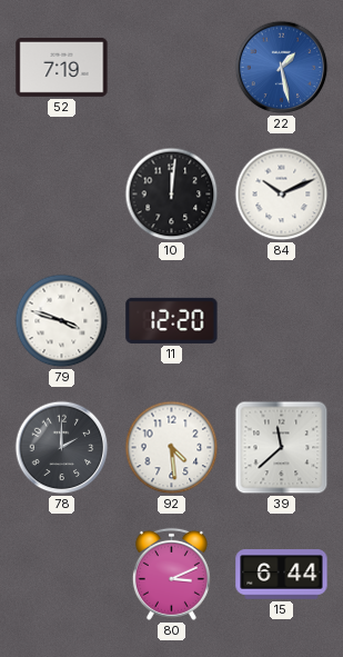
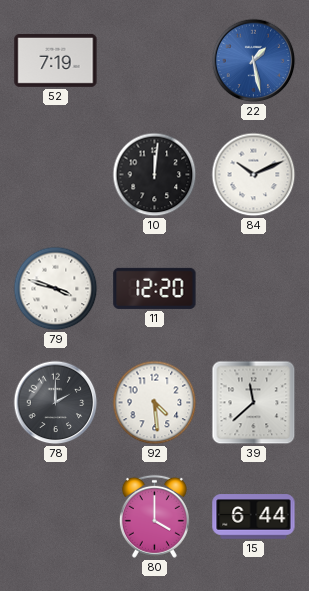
80: 3:11 -> 4:00
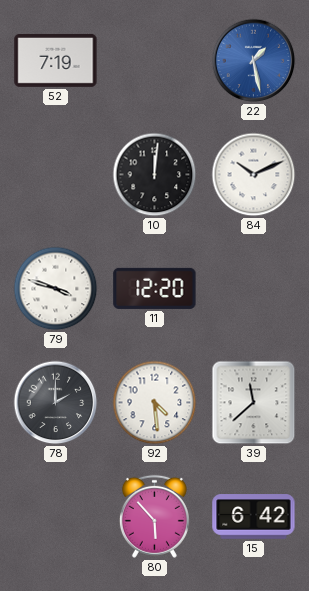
80: 4:00 -> 5:53
15: 6:44 -> 6:42
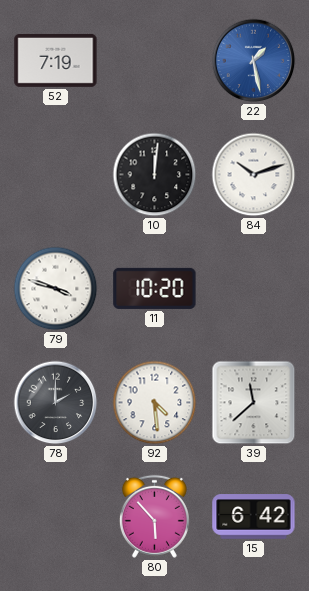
84: 10:11 -> 10:12
11: 12:20 -> 10:20
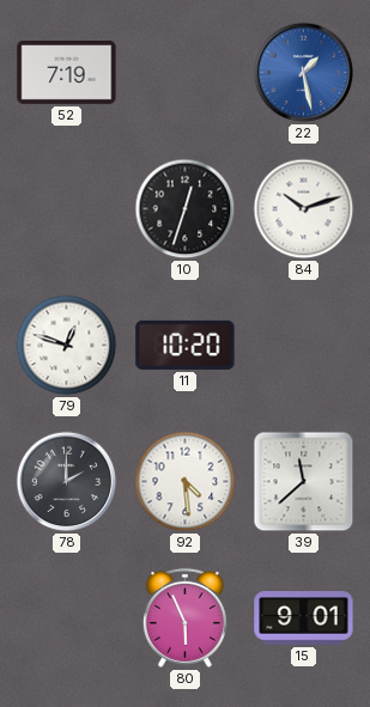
10: 12:01 -> 12:33
79: 3:48 -> 12:48
80: 5:53 -> 5:56
15: 6:42 -> 9:01
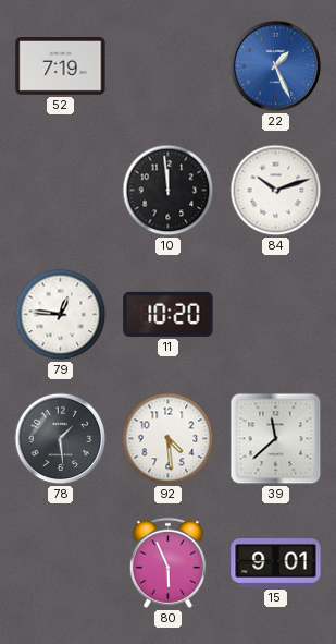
22: 1:28 -> 1:26
10: 12:33 -> 11:59
79: 12:48 -> 12:46
78: 2:00 -> 1:29
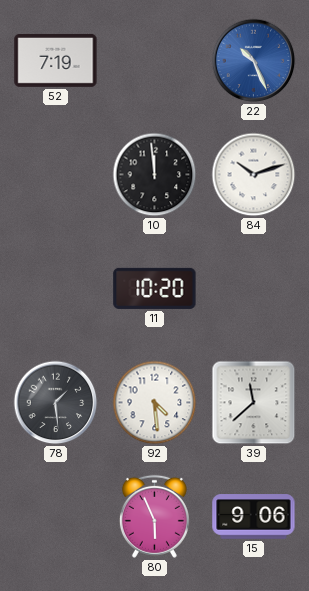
22: 1:26 -> 10:26
79: 12:46 -> none
15: 9:01 -> 9:06
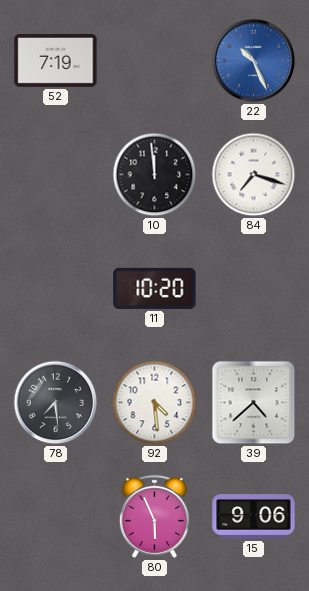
84: 10:12 -> 7:18
78: 1:29 -> 7:29
39: 11:38 -> 4:38
